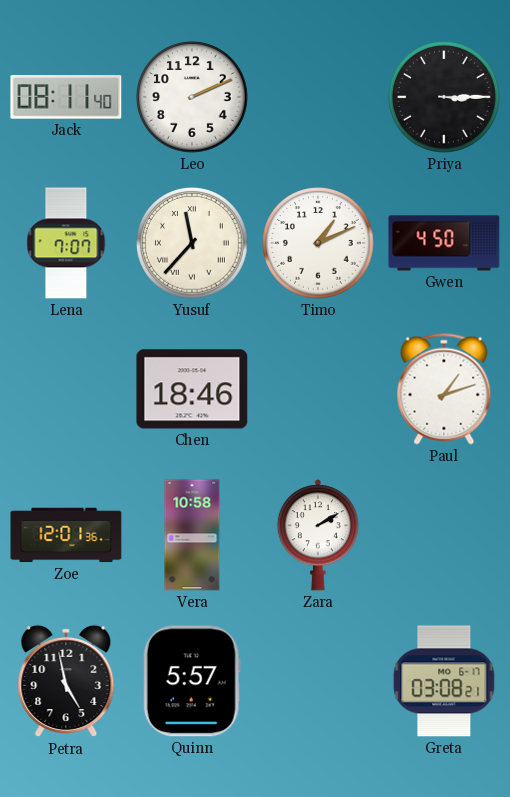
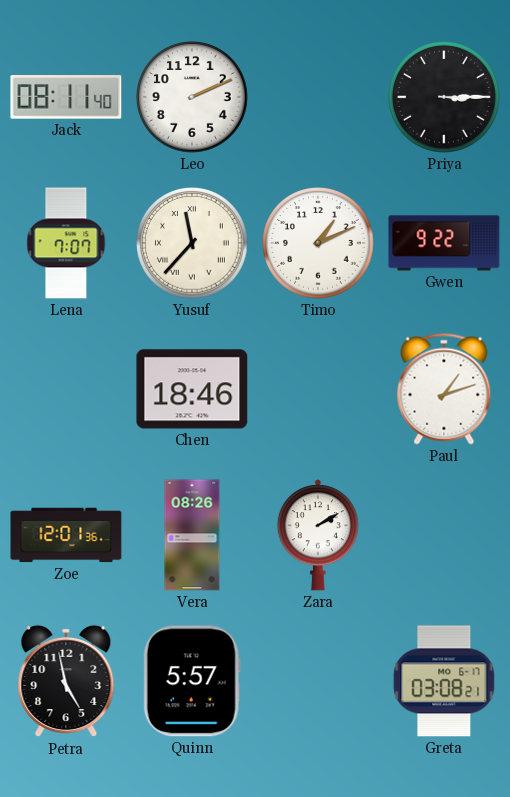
Gwen: 4:50 -> 9:22
Vera: 10:58 -> 08:26
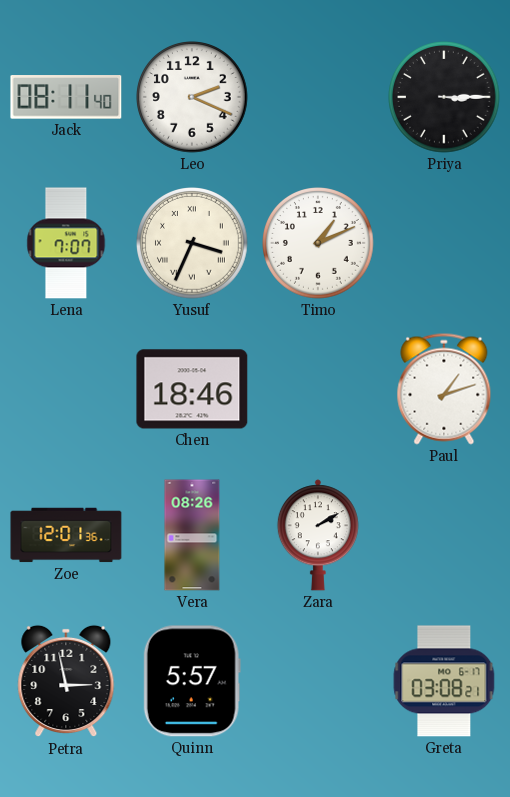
Leo: 2:11 -> 2:19
Yusuf: 11:37 -> 3:34
Gwen: 9:22 -> none
Petra: 4:58 -> 2:58
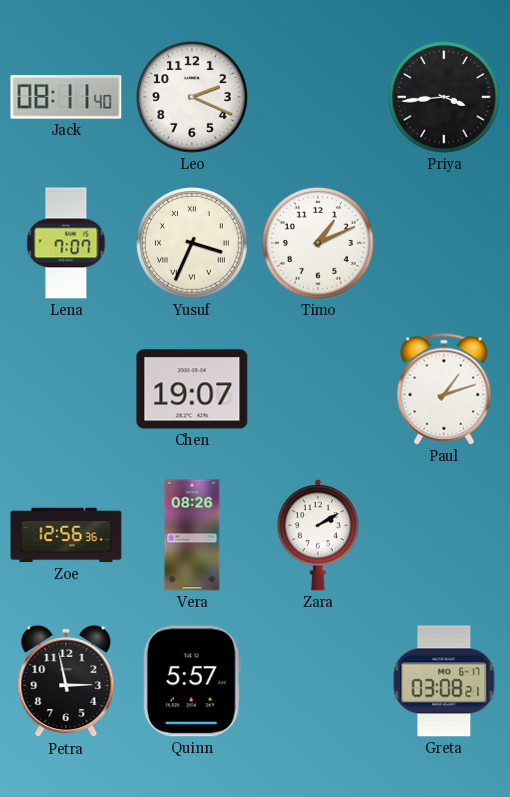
Priya: 3:15 -> 3:44
Chen: 18:46 -> 19:07
Zoe: 12:01 -> 12:56
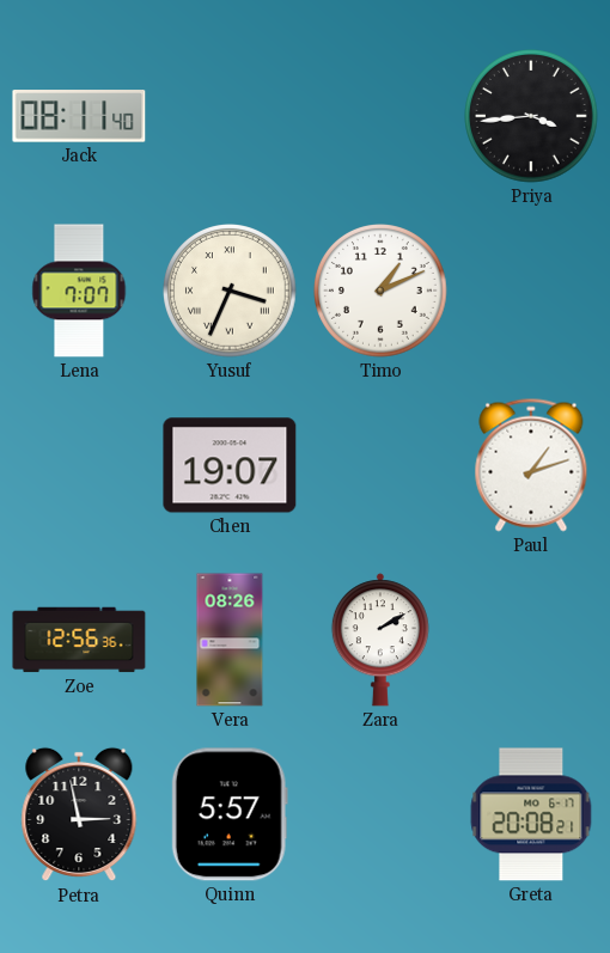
Leo: 2:19 -> none
Greta: 03:08 -> 20:08
